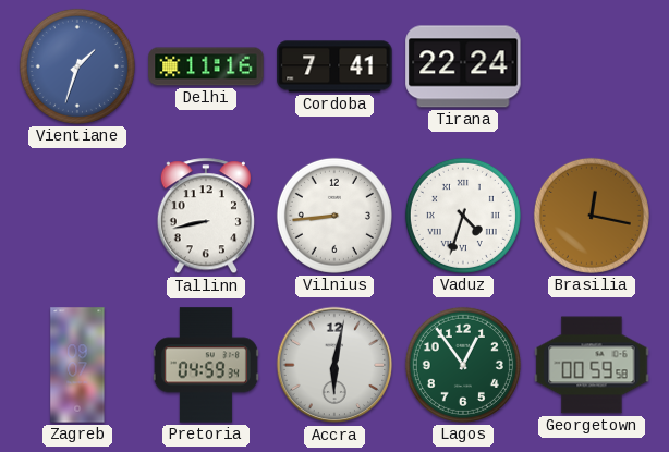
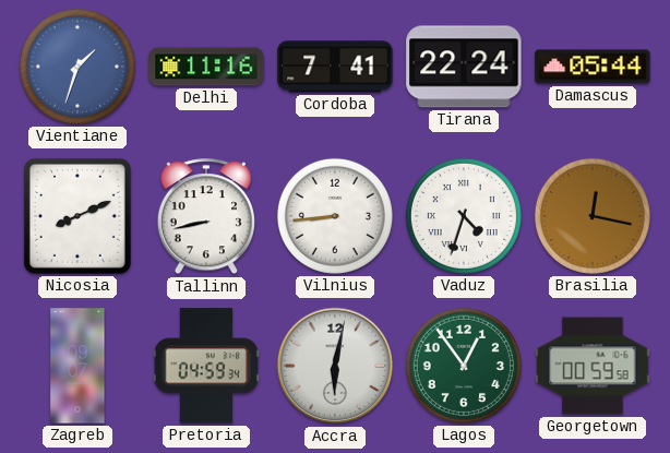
Damascus: none -> 05:44
Nicosia: none -> 8:11
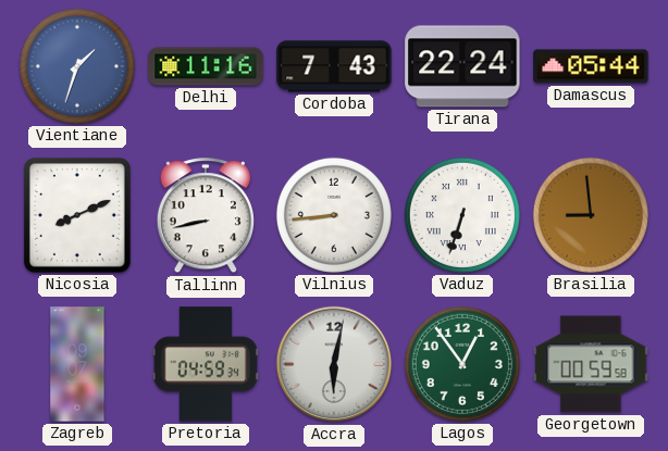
Cordoba: 7:41 -> 7:43
Vaduz: 4:33 -> 6:33
Brasilia: 12:17 -> 8:59
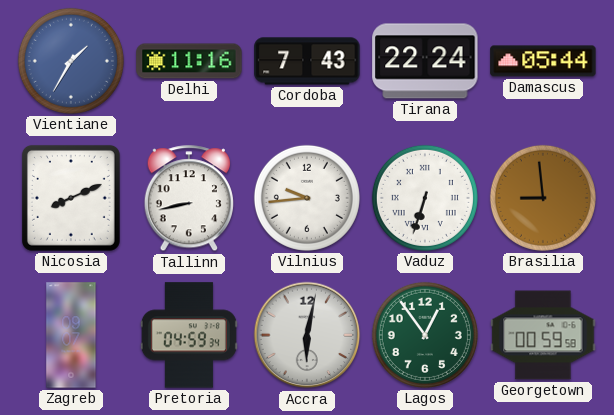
Vientiane: 1:33 -> 1:35
Vilnius: 8:44 -> 9:44
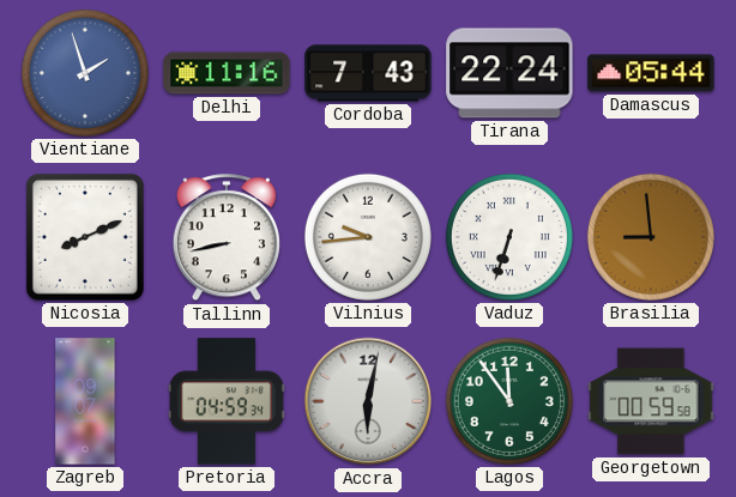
Vientiane: 1:35 -> 1:57
Lagos: 12:54 -> 11:54
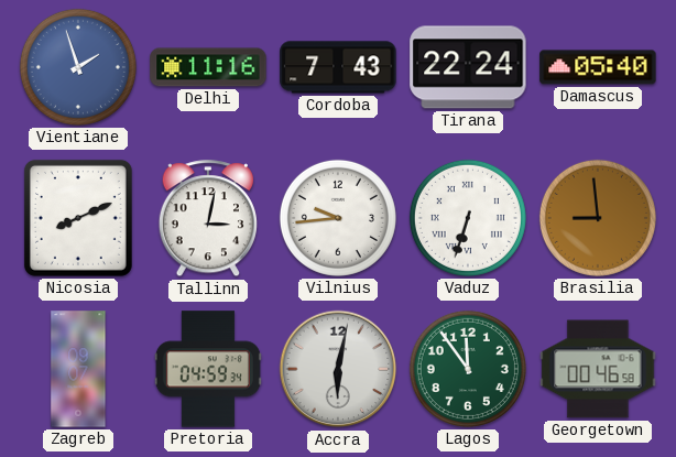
Damascus: 05:44 -> 05:40
Tallinn: 8:43 -> 3:02
Georgetown: 00:59 -> 00:46
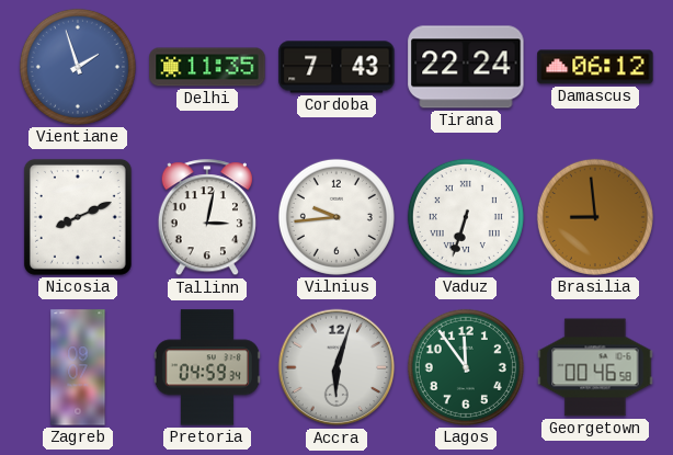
Delhi: 11:16 -> 11:35
Damascus: 05:40 -> 06:12
Accra: 6:02 -> 6:03
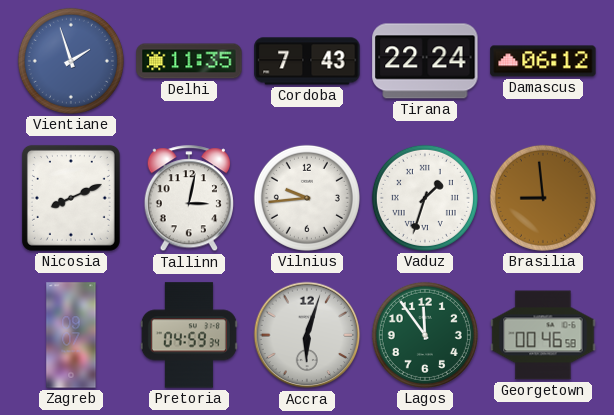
Vaduz: 6:33 -> 1:33
